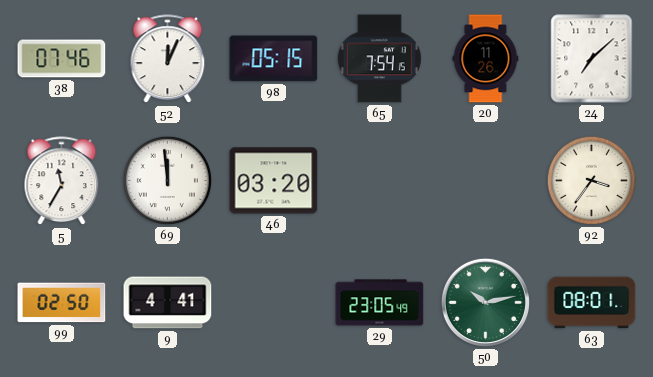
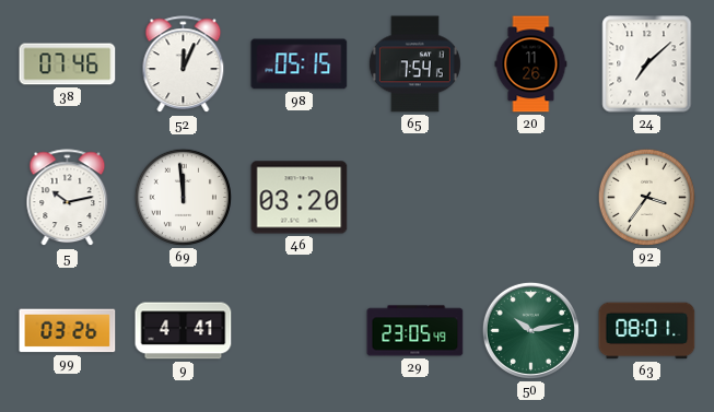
5: 11:35 -> 10:13
99: 02:50 -> 03:26
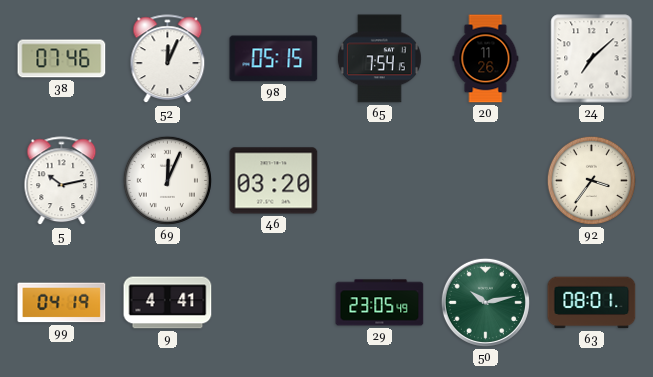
69: 11:59 -> 12:04
99: 03:26 -> 04:19
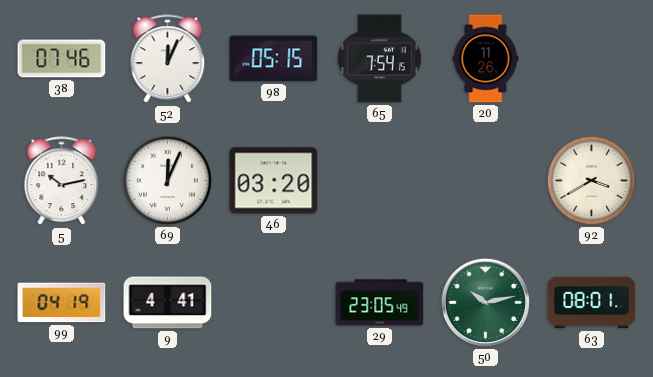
24: 7:08 -> none
92: 3:36 -> 3:40
